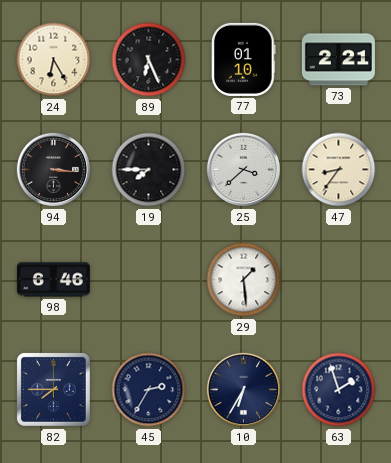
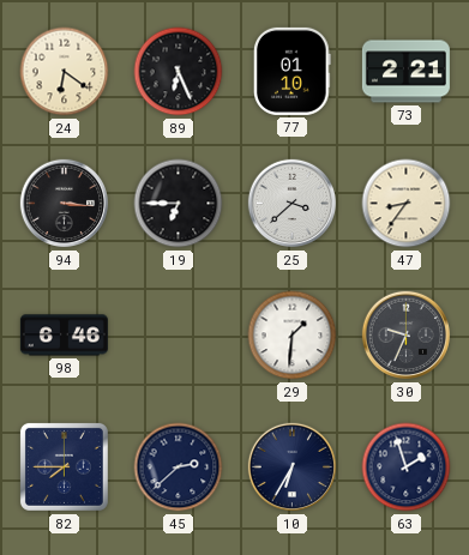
24: 6:25 -> 6:21
19: 7:45 -> 6:45
29: 1:29 -> 1:31
30: none -> 9:34
45: 2:35 -> 2:38
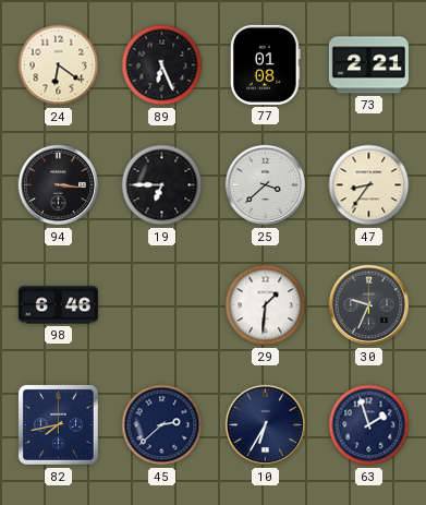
77: 01:10 -> 01:08
82: 7:45 -> 7:43
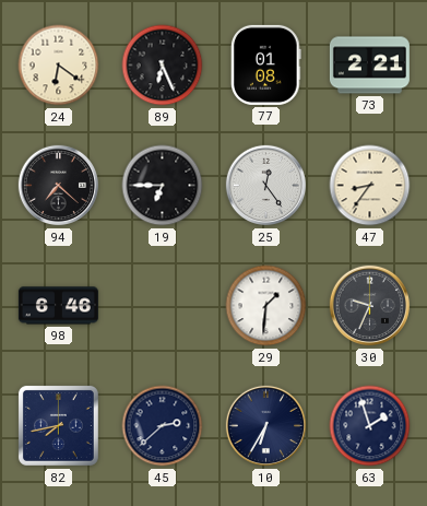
94: 3:16 -> 7:22
25: 3:38 -> 12:24
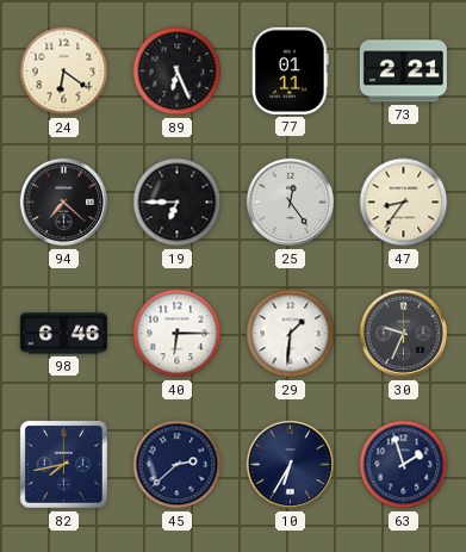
77: 01:08 -> 01:11
40: none -> 6:15
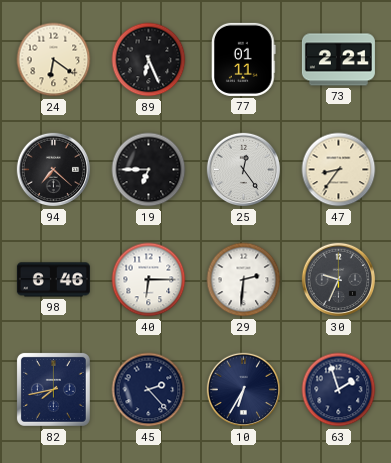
29: 1:31 -> 2:31
45: 2:38 -> 2:23
